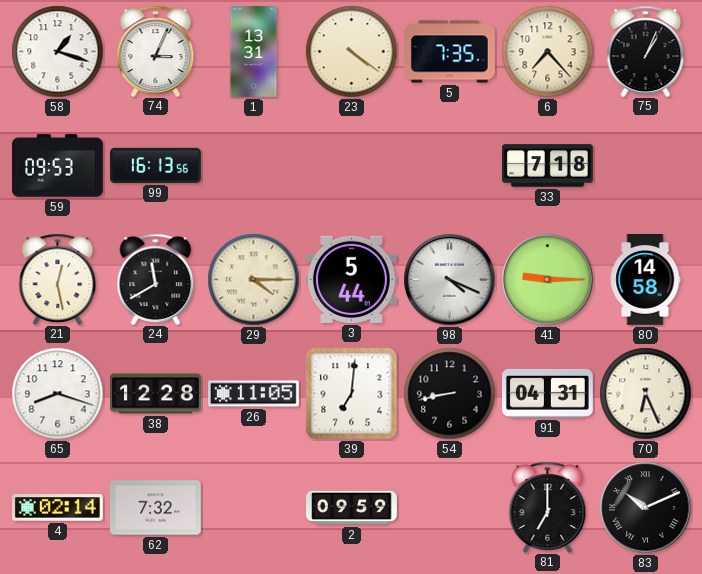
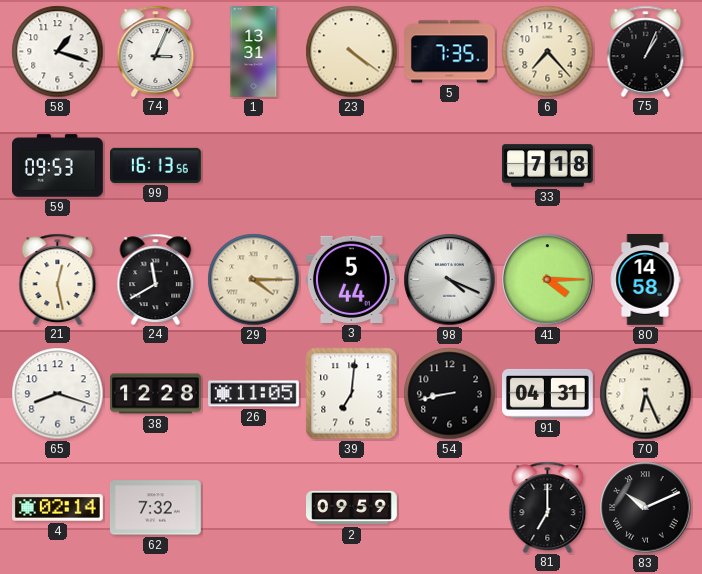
41: 9:15 -> 4:15
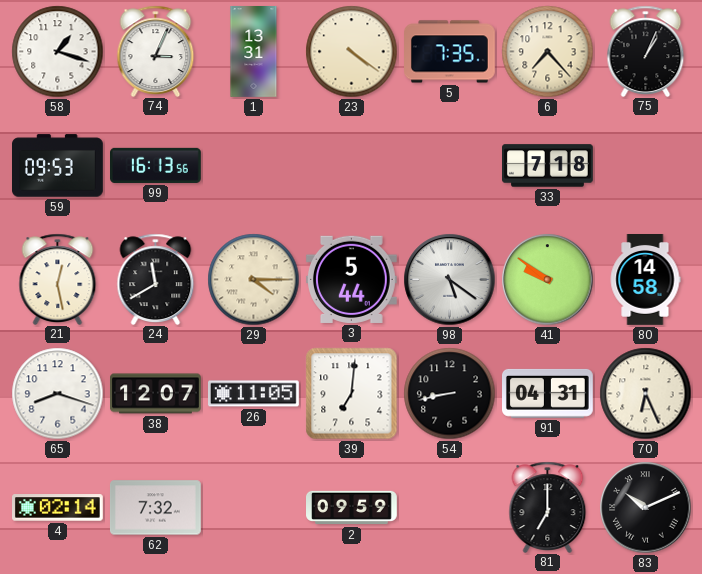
98: 4:19 -> 5:21
41: 4:15 -> 9:51
38: 12:28 -> 12:07
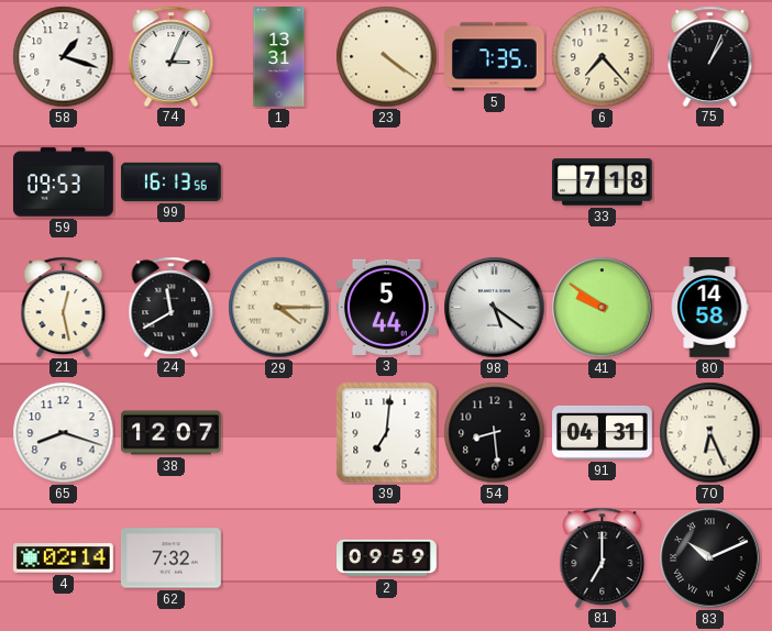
26: 11:05 -> none
54: 8:43 -> 8:29
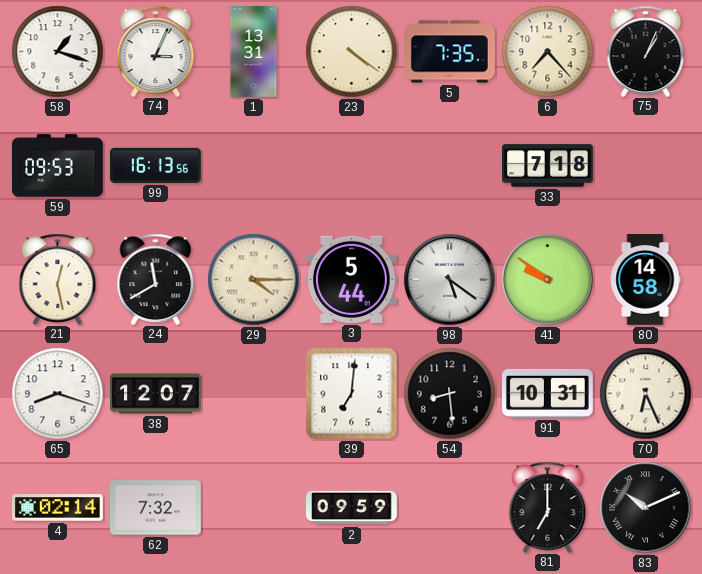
91: 04:31 -> 10:31
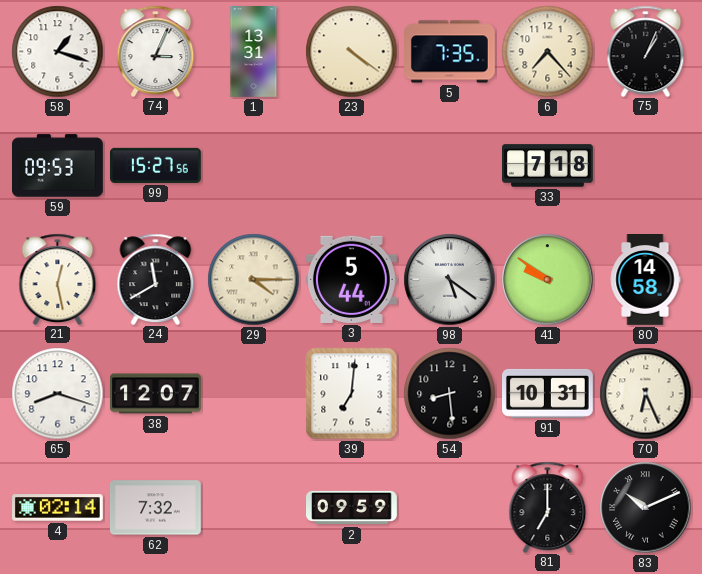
99: 16:13 -> 15:27
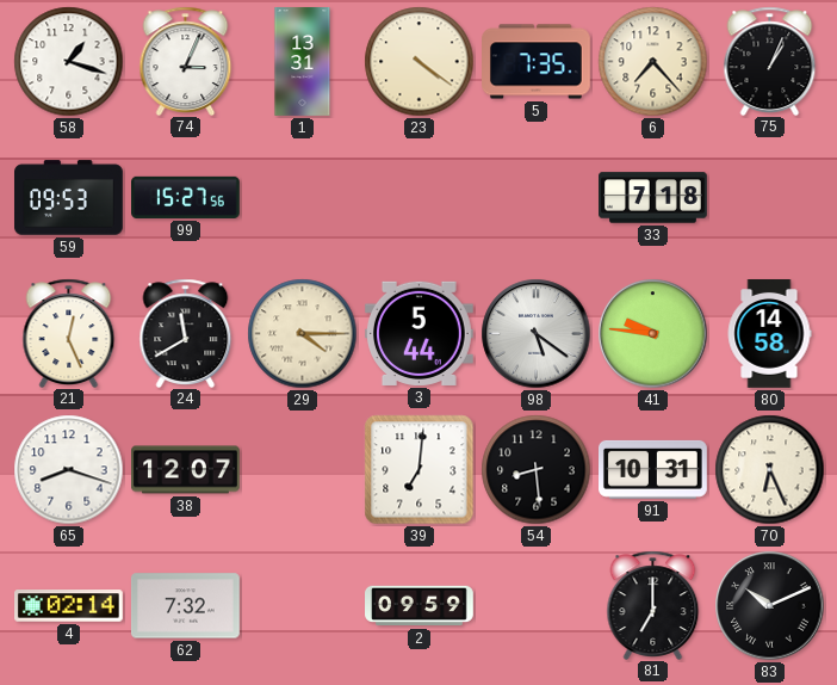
21: 12:28 -> 12:26
41: 9:51 -> 9:46
